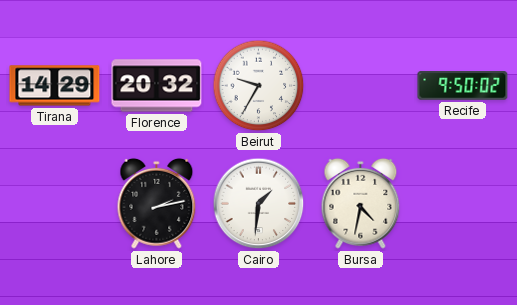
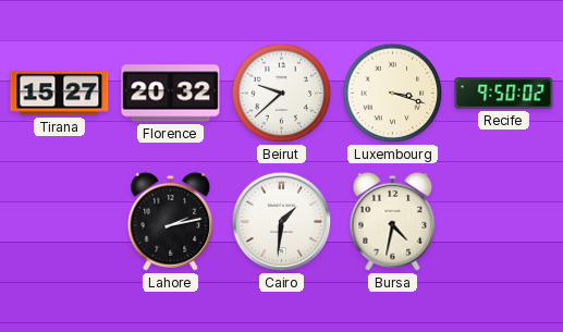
Tirana: 14:29 -> 15:27
Beirut: 9:35 -> 9:38
Luxembourg: none -> 3:18
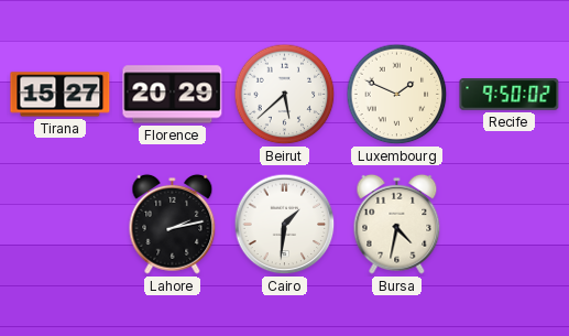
Florence: 20:32 -> 20:29
Beirut: 9:38 -> 5:38
Luxembourg: 3:18 -> 1:49
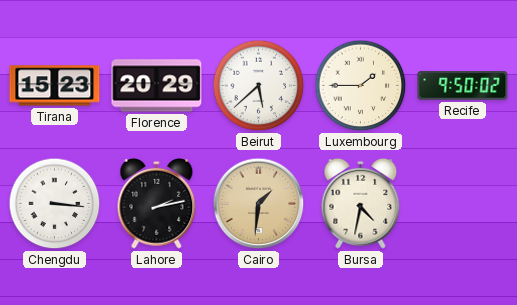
Tirana: 15:27 -> 15:23
Luxembourg: 1:49 -> 1:45
Chengdu: none -> 3:16
Cairo dial: white -> champagne
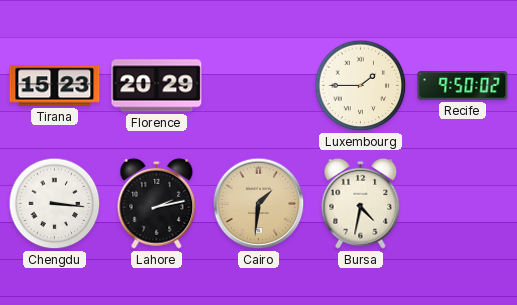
Beirut: 5:38 -> none
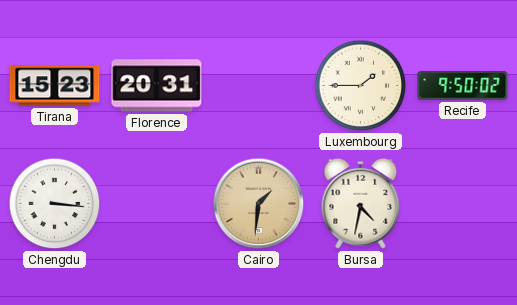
Florence: 20:29 -> 20:31
Lahore: 2:13 -> none
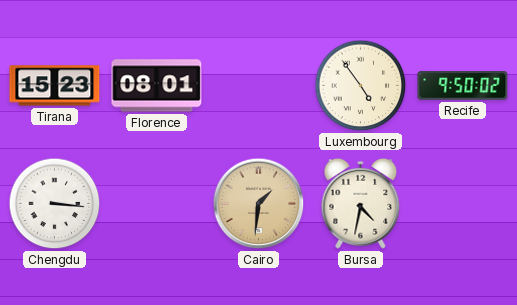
Florence: 20:31 -> 08:01
Luxembourg: 1:45 -> 4:54
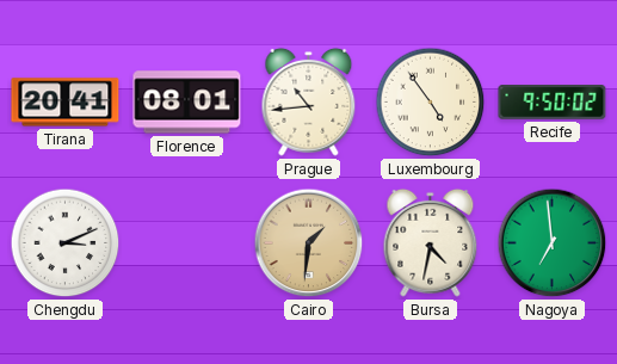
Tirana: 15:23 -> 20:41
Prague: none -> 10:44
Chengdu: 3:16 -> 3:11
Nagoya: none -> 6:59
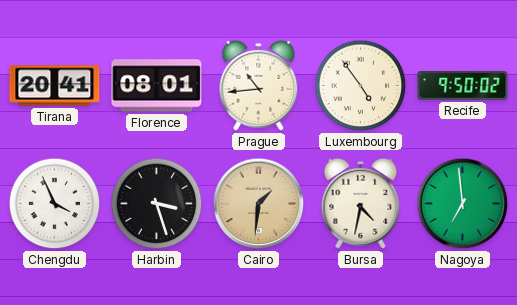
Chengdu: 3:11 -> 3:56
Harbin: none -> 3:27
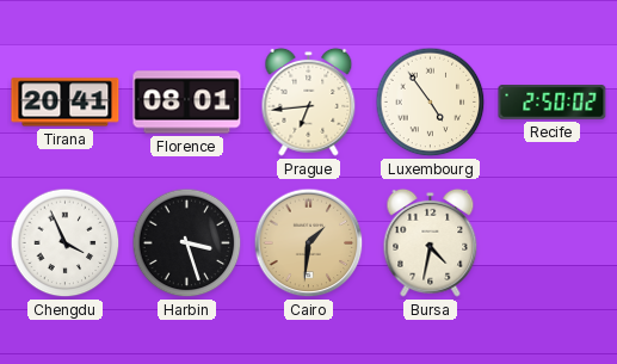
Prague: 10:44 -> 6:44
Recife: 9:50 -> 2:50
Nagoya: 6:59 -> none
